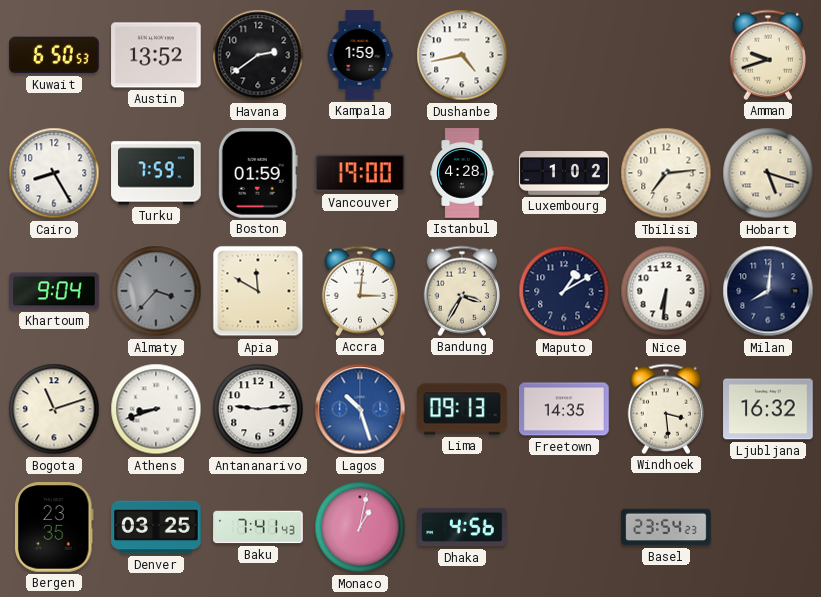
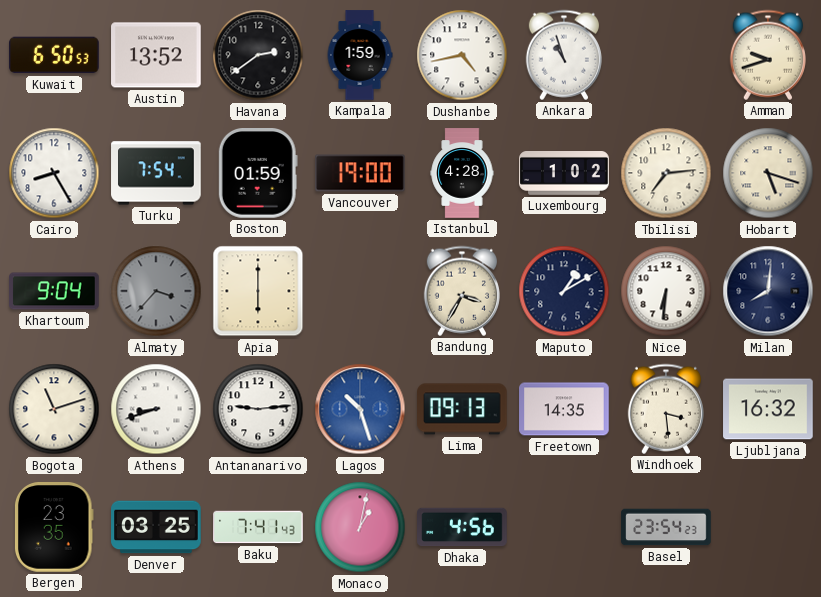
Ankara: none -> 10:57
Turku: 7:59 -> 7:54
Apia: 11:50 -> 6:00
Accra: 3:01 -> none
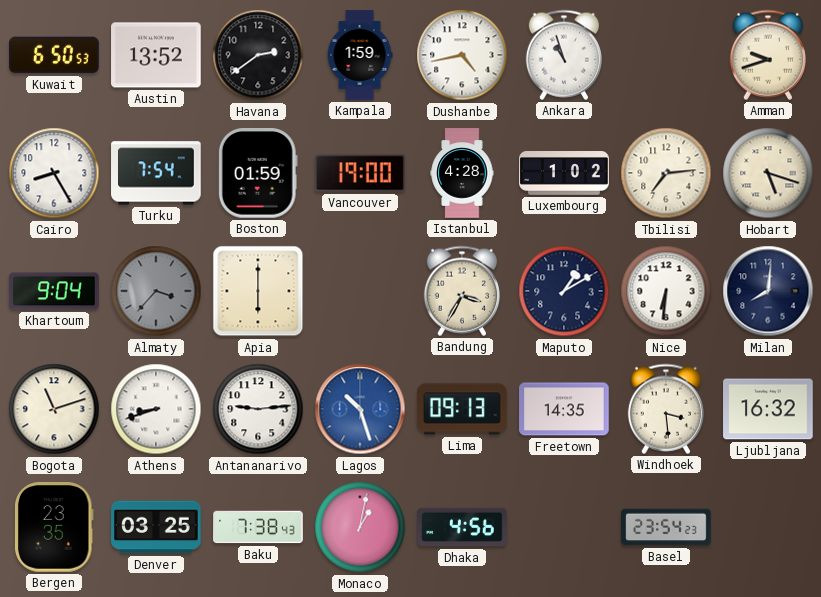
Baku: 7:41 -> 7:38
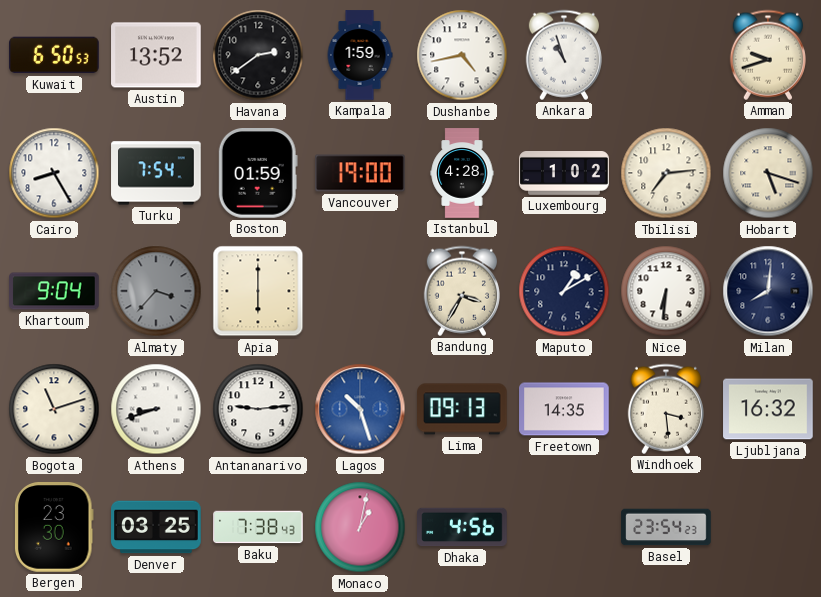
Bergen: 23:35 -> 23:30
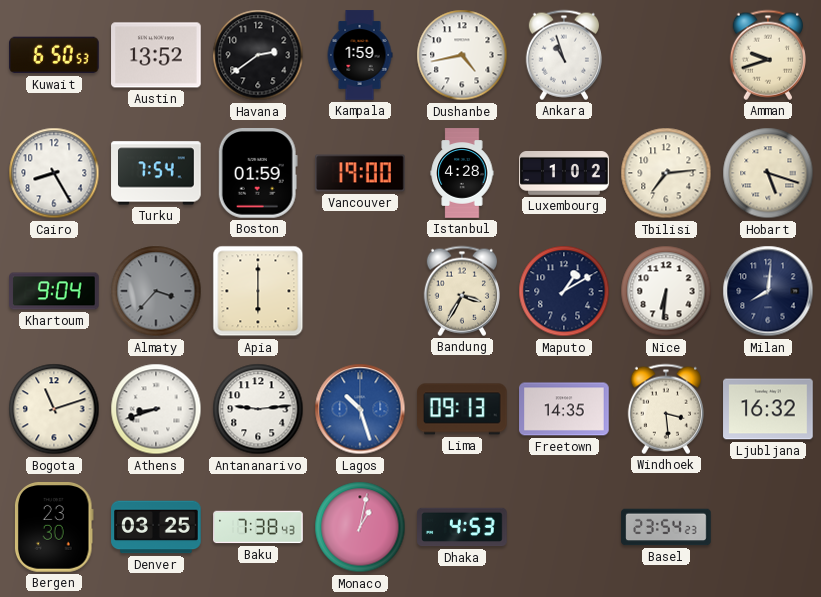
Dhaka: 4:56 -> 4:53
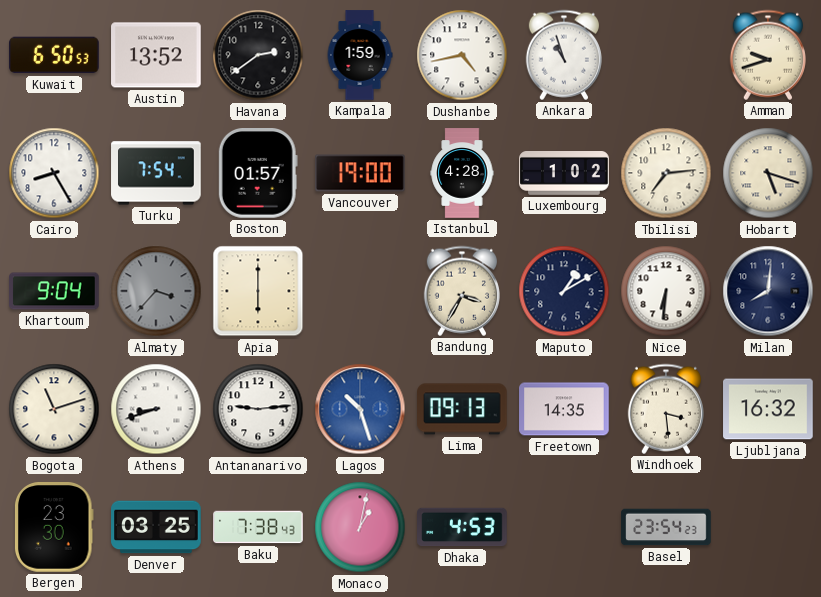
Boston: 01:59 -> 01:57
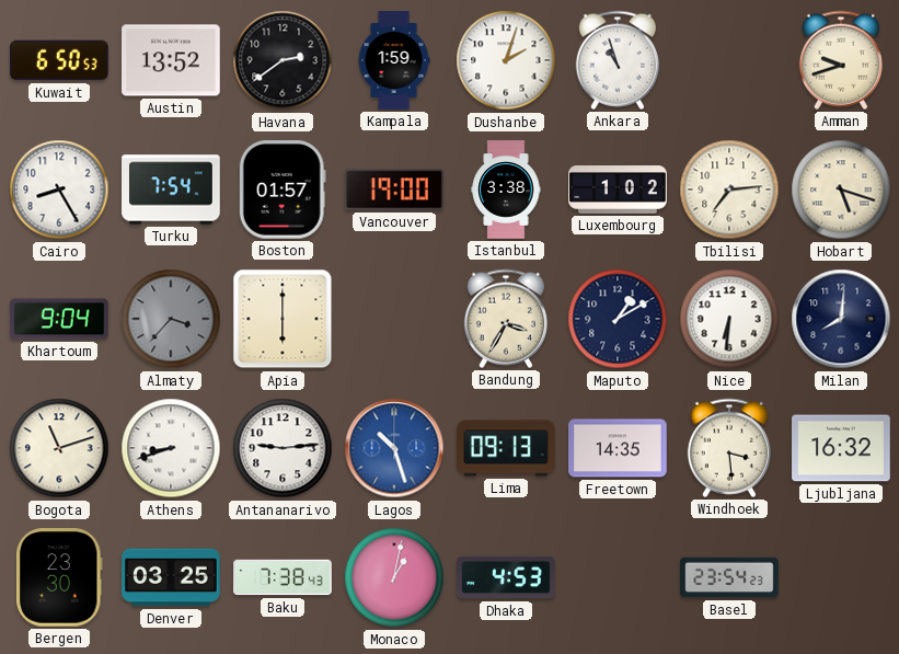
Dushanbe: 4:43 -> 2:03
Istanbul: 4:28 -> 3:38
